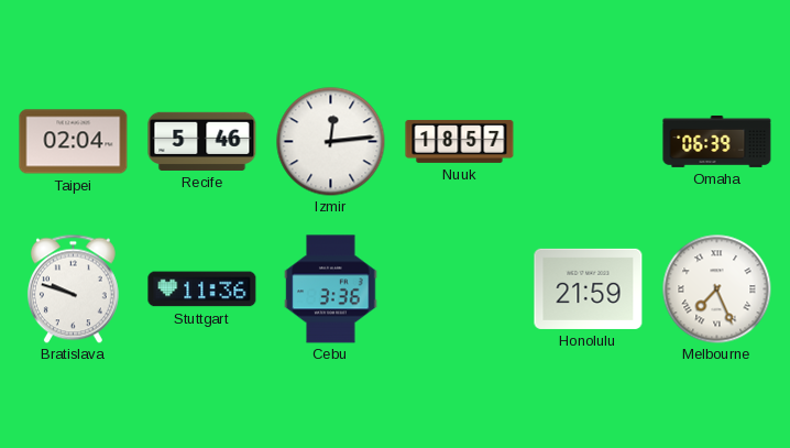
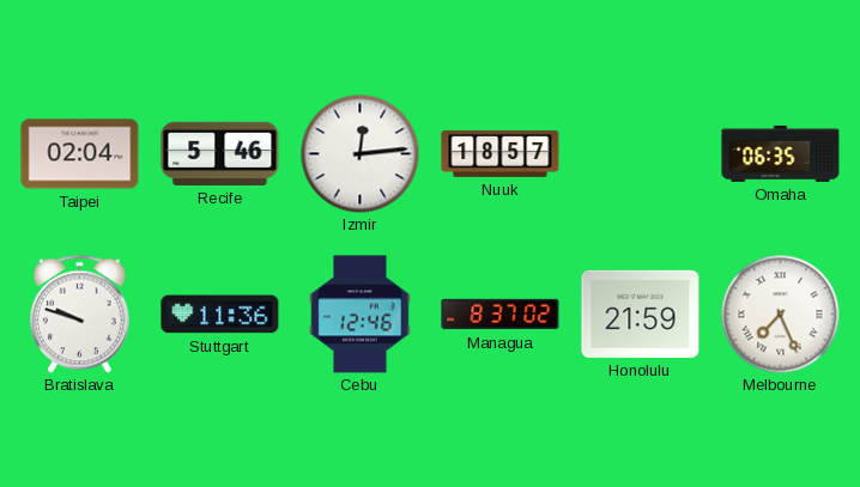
Omaha: 06:39 -> 06:35
Cebu: 3:36 -> 12:46
Managua: none -> 8:37
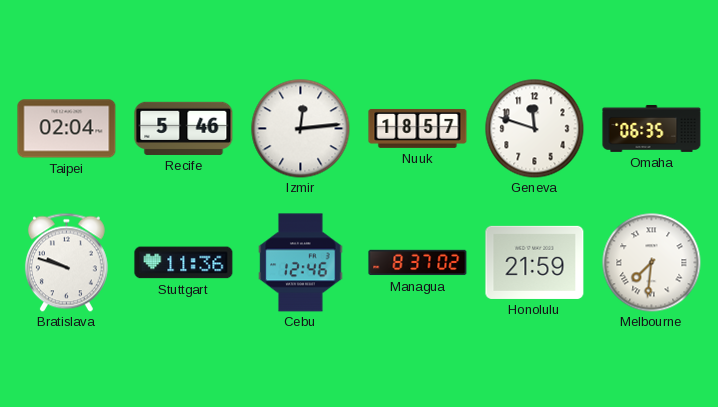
Geneva: none -> 11:48
Melbourne: 7:26 -> 7:31
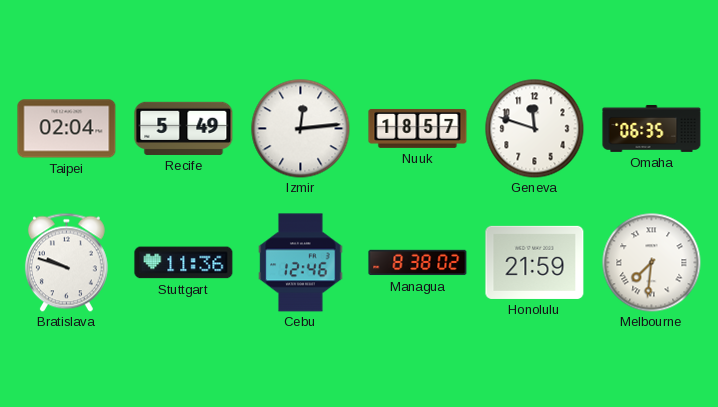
Recife: 5:46 -> 5:49
Managua: 8:37 -> 8:38
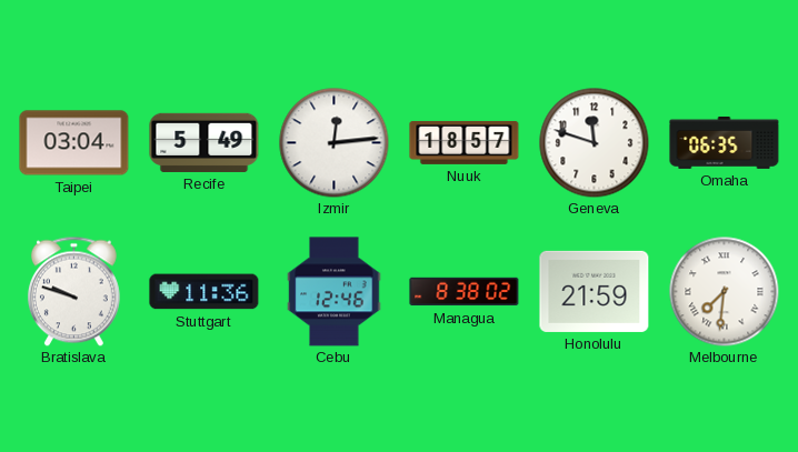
Taipei: 02:04 -> 03:04
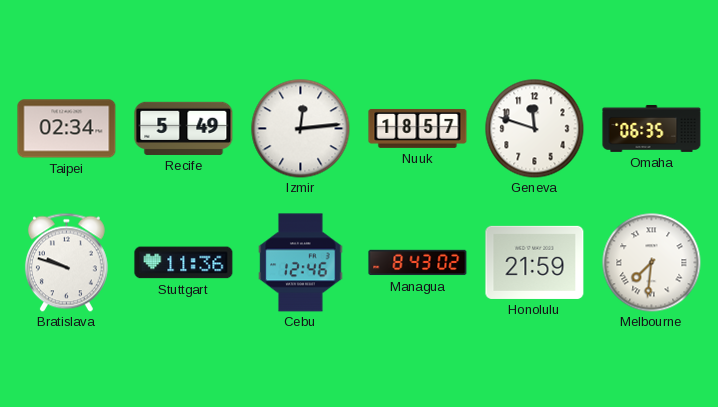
Taipei: 03:04 -> 02:34
Managua: 8:38 -> 8:43
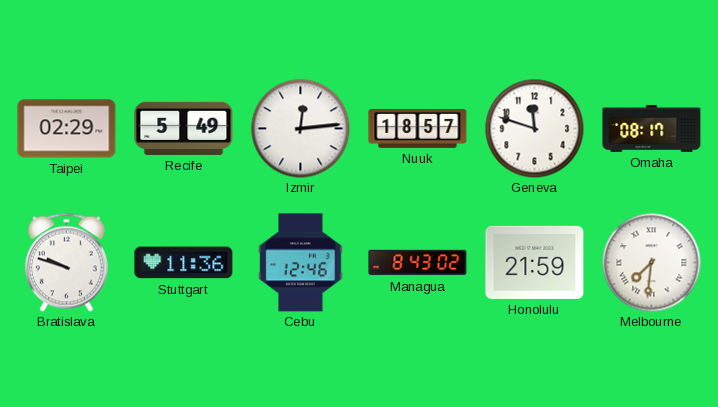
Taipei: 02:34 -> 02:29
Omaha: 06:35 -> 08:17
